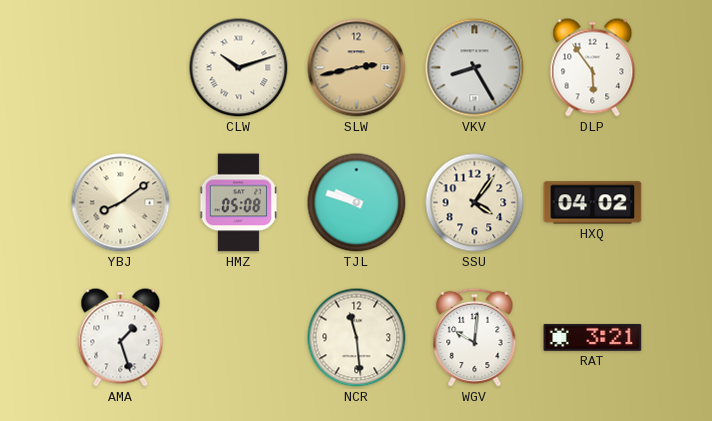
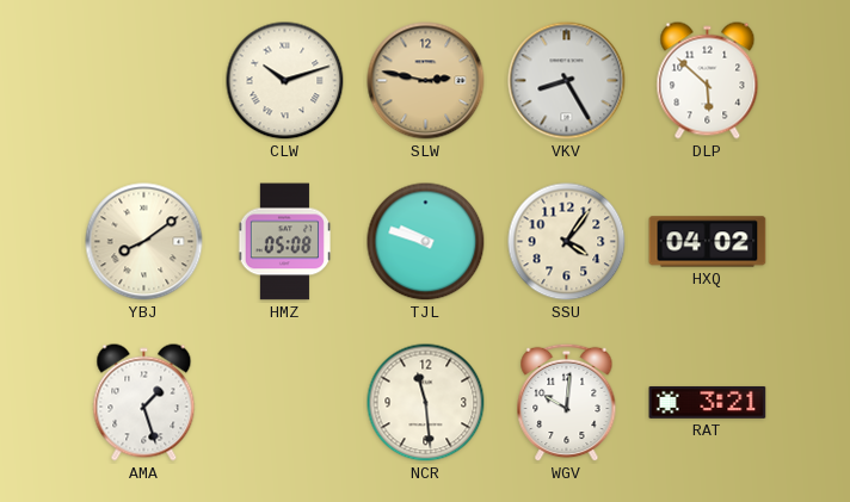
SLW: 2:43 -> 2:47
DLP: 5:54 -> 5:52
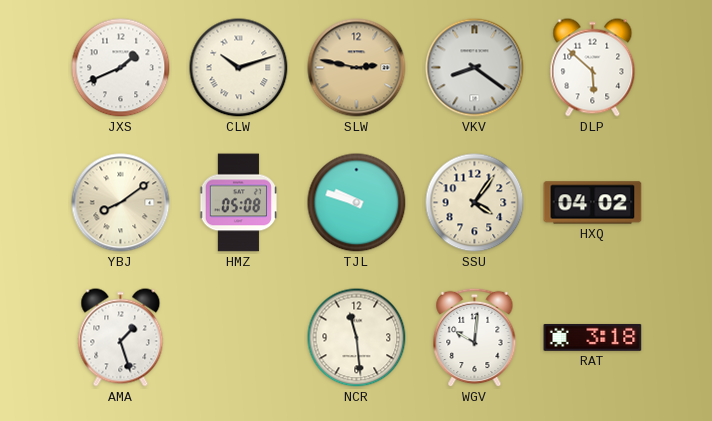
JXS: none -> 1:41
VKV: 8:25 -> 8:21
RAT: 3:21 -> 3:18
